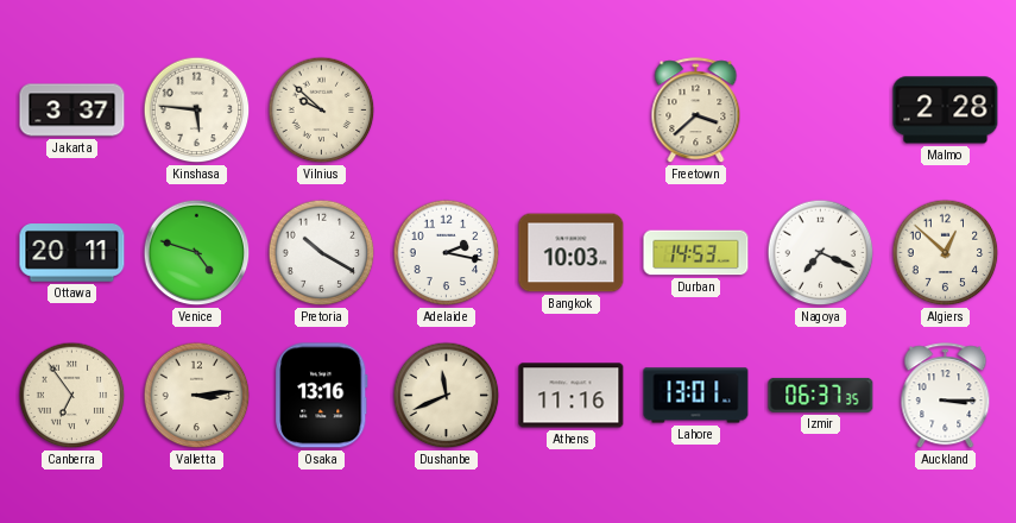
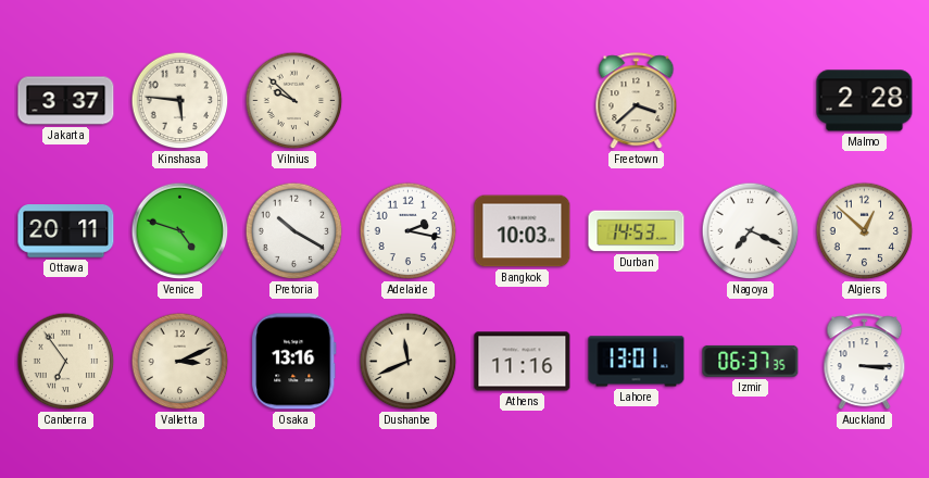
Valletta: 3:14 -> 3:11
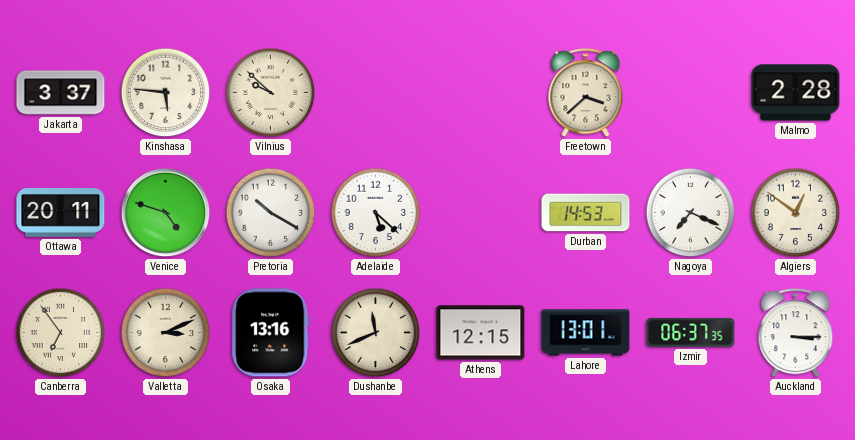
Adelaide: 2:17 -> 5:22
Bangkok: 10:03 -> none
Algiers: 12:52 -> 12:51
Athens: 11:16 -> 12:15
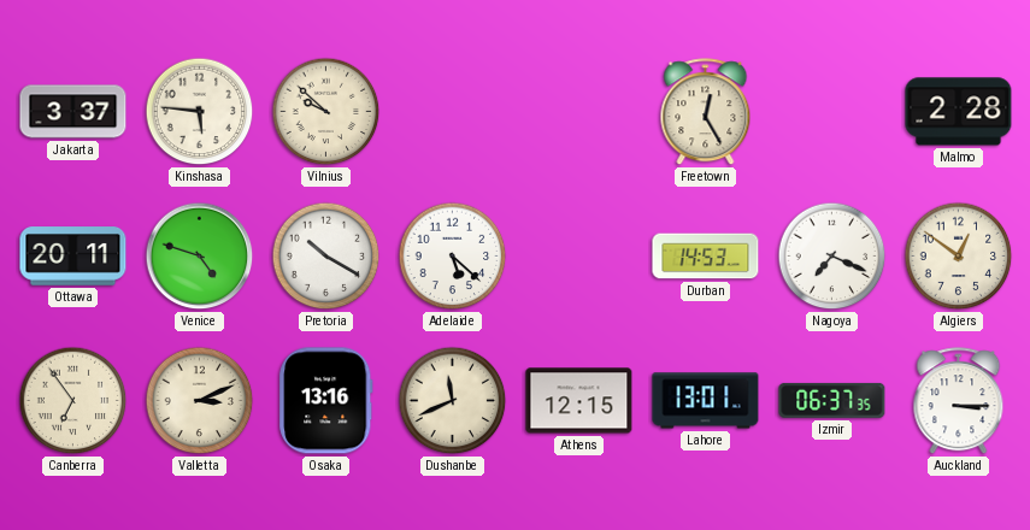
Freetown: 3:38 -> 12:25
